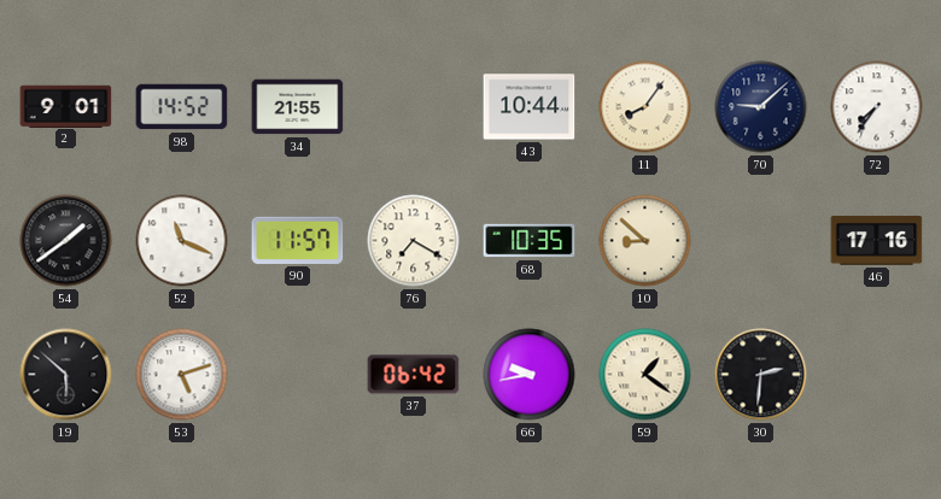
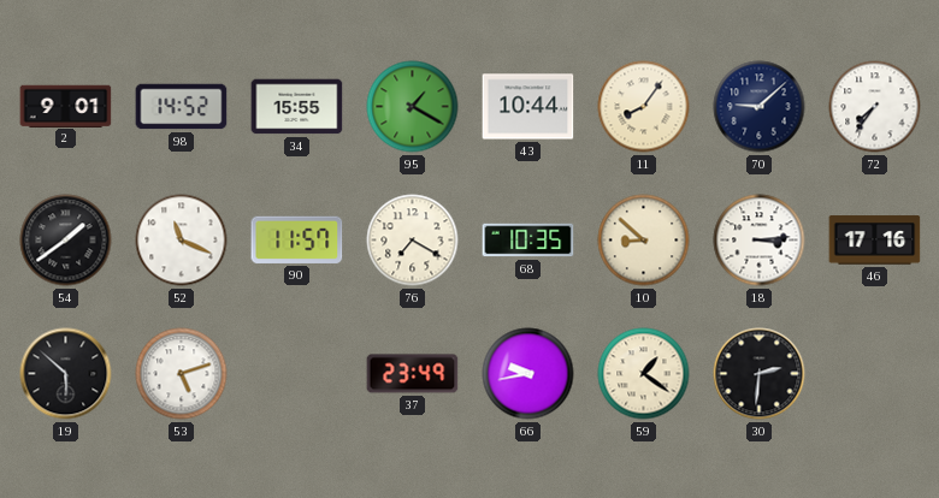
34: 21:55 -> 15:55
95: none -> 1:20
18: none -> 3:14
37: 06:42 -> 23:49
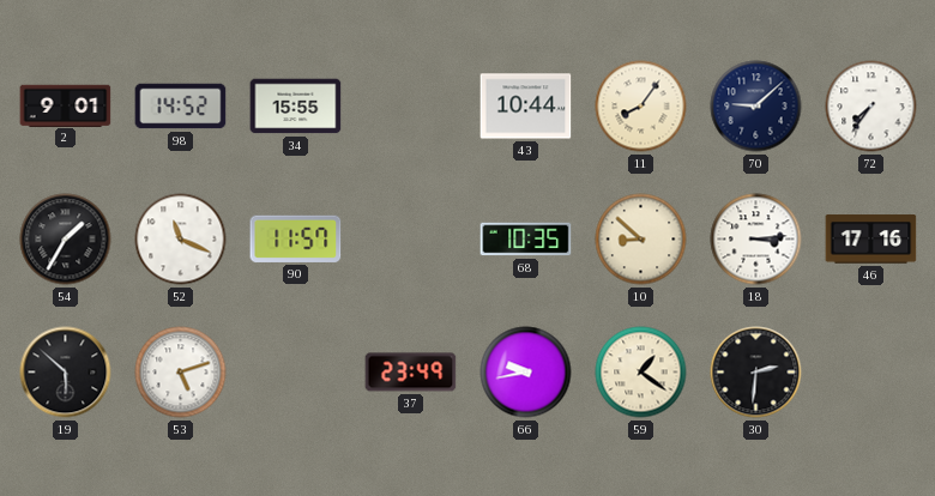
95: 1:20 -> none
54: 1:39 -> 1:35
76: 7:20 -> none
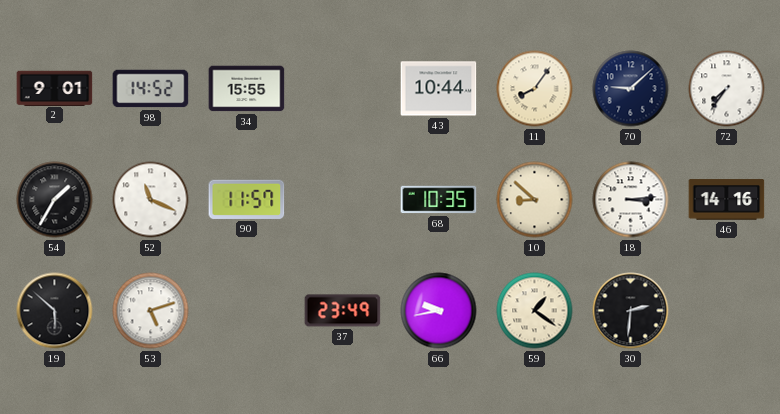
46: 17:16 -> 14:16
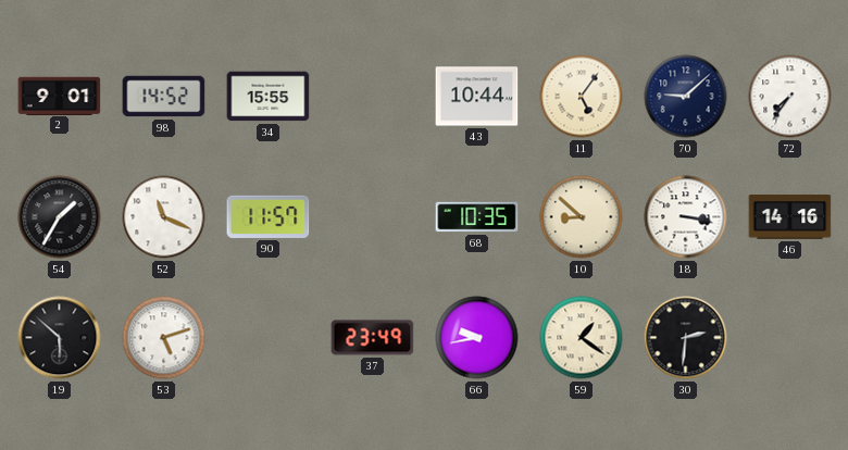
11: 8:06 -> 5:06
18: 3:14 -> 3:17
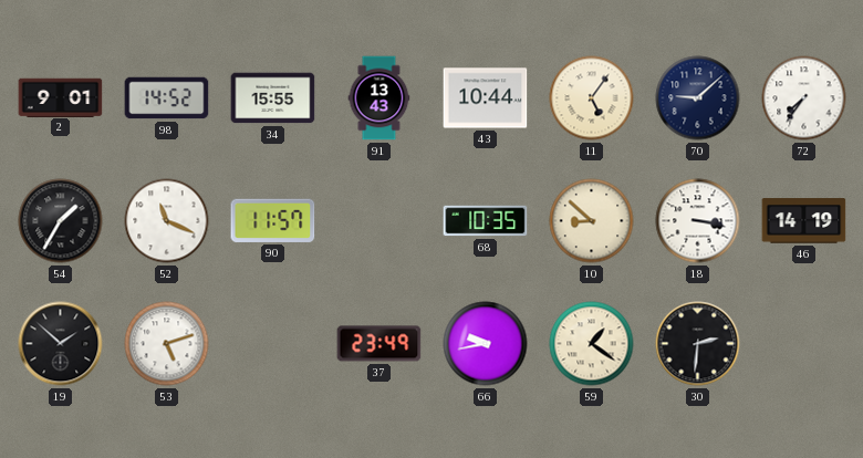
91: none -> 13:43
46: 14:16 -> 14:19
19: 5:52 -> 1:52
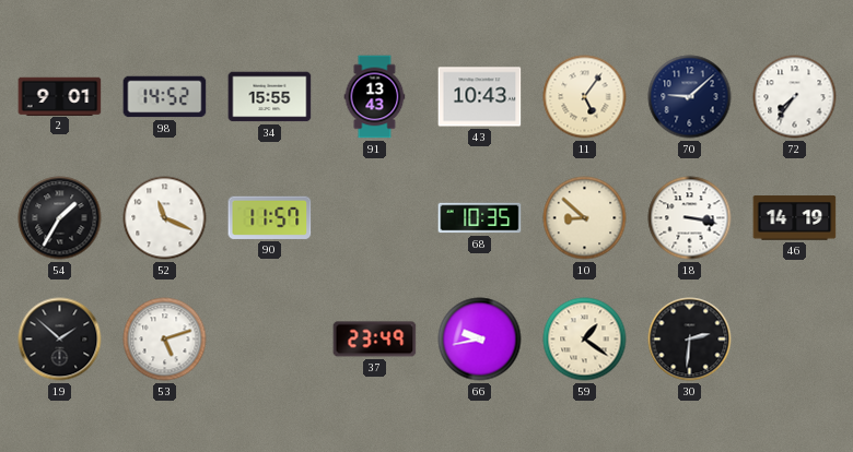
43: 10:44 -> 10:43
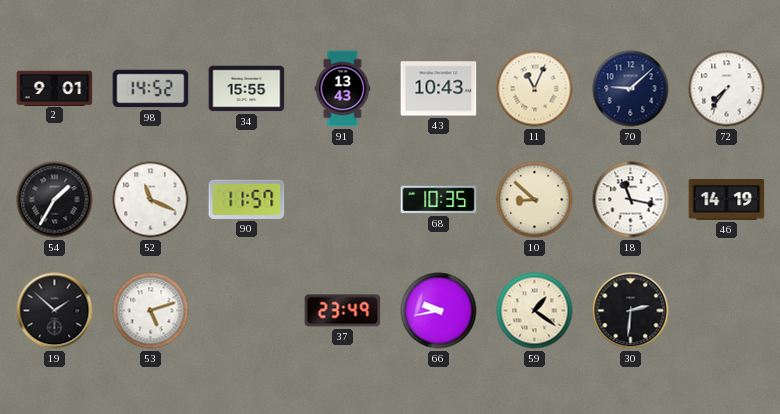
11: 5:06 -> 11:04
18: 3:17 -> 11:17
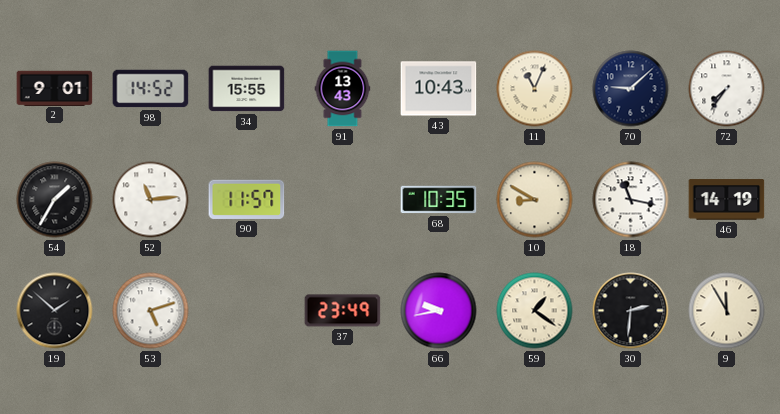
52: 11:19 -> 11:14
10: 8:52 -> 8:50
9: none -> 11:55
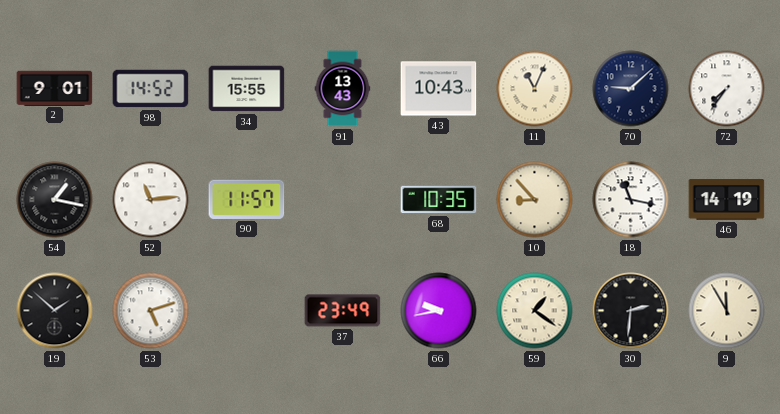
54: 1:35 -> 1:17
10: 8:50 -> 8:53
